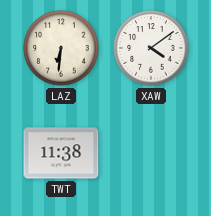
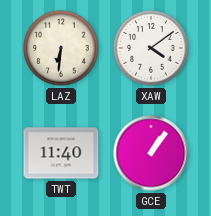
TWT: 11:38 -> 11:40
GCE: none -> 1:06
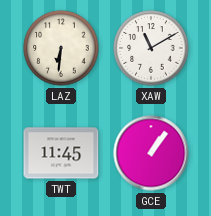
XAW: 4:09 -> 11:10
TWT: 11:40 -> 11:45
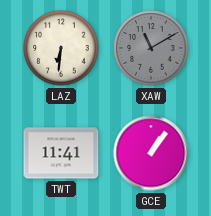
XAW dial: white -> grey
TWT: 11:45 -> 11:41
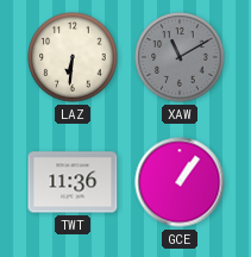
TWT: 11:41 -> 11:36
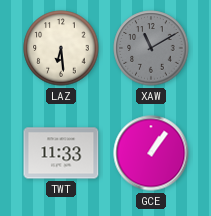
LAZ: 6:31 -> 6:29
TWT: 11:36 -> 11:33
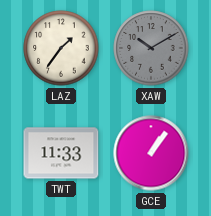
LAZ: 6:29 -> 1:36
XAW: 11:10 -> 10:10
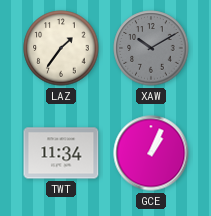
TWT: 11:33 -> 11:34
GCE: 1:06 -> 1:04
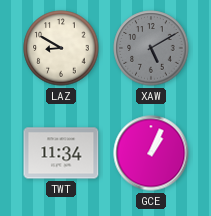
LAZ: 1:36 -> 8:50
XAW: 10:10 -> 5:10
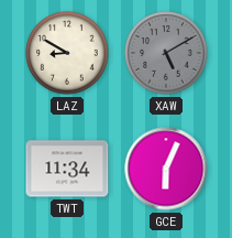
GCE: 1:04 -> 6:04
